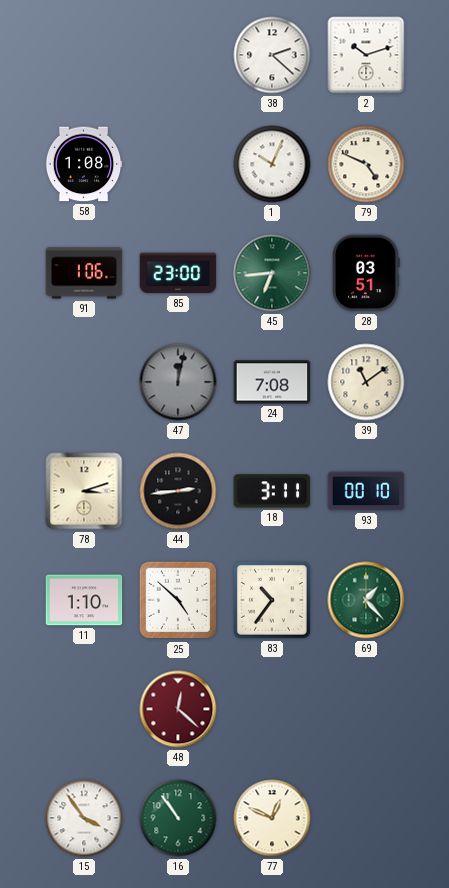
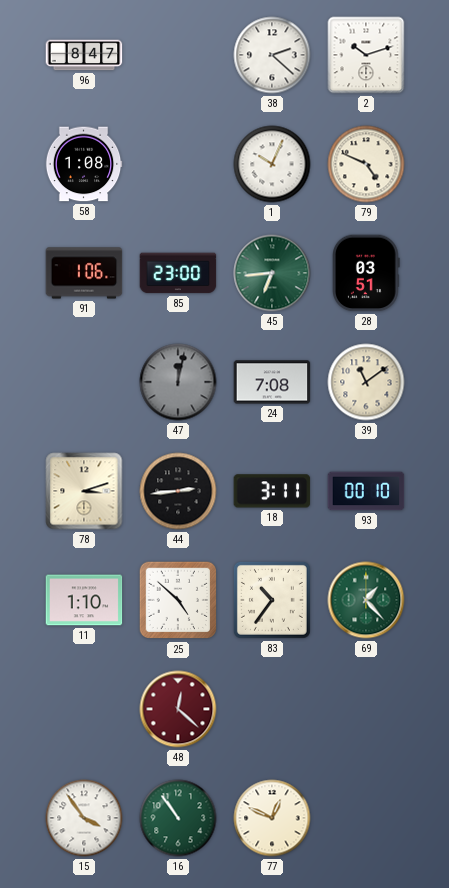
96: none -> 8:47
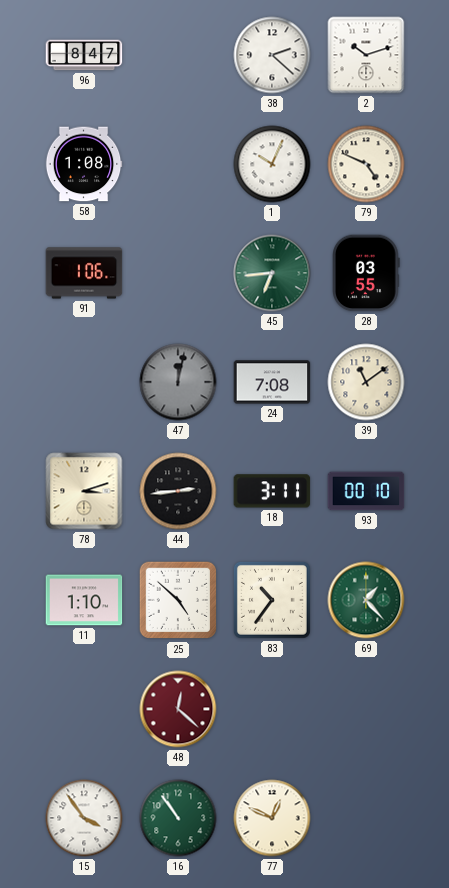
85: 23:00 -> none
28: 03:51 -> 03:55
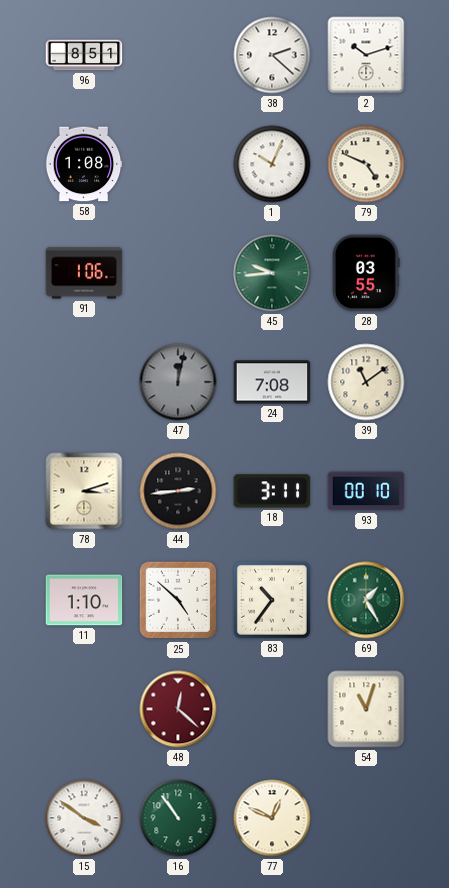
96: 8:47 -> 8:51
45: 6:44 -> 9:44
69: 1:23 -> 1:25
54: none -> 11:03
15: 3:54 -> 3:51
